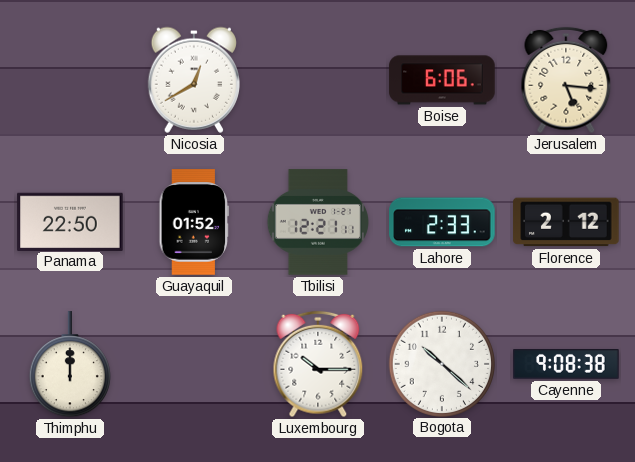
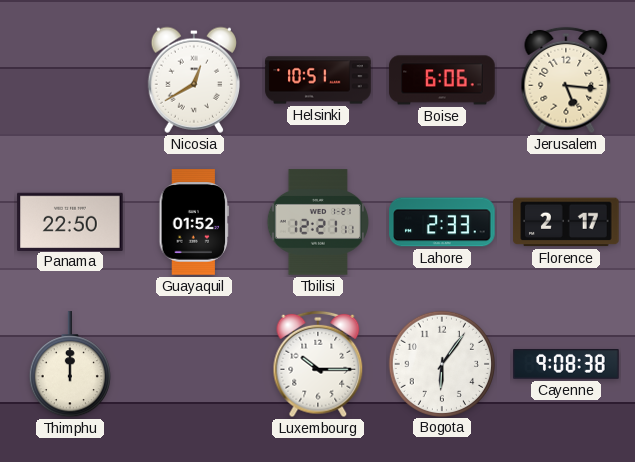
Helsinki: none -> 10:51
Florence: 2:12 -> 2:17
Bogota: 10:22 -> 6:06
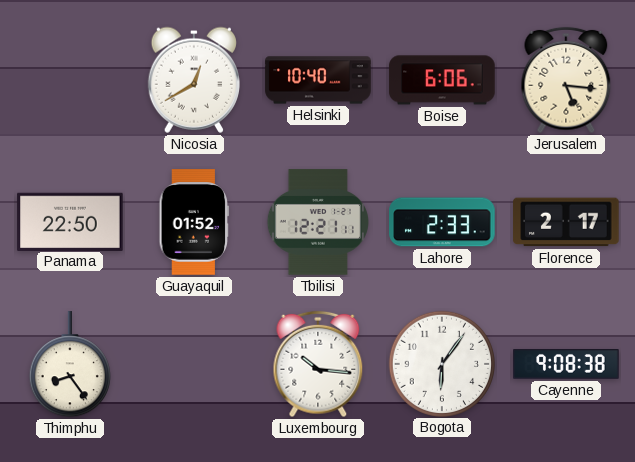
Helsinki: 10:51 -> 10:40
Thimphu: 12:00 -> 8:24
Luxembourg: 10:15 -> 10:16
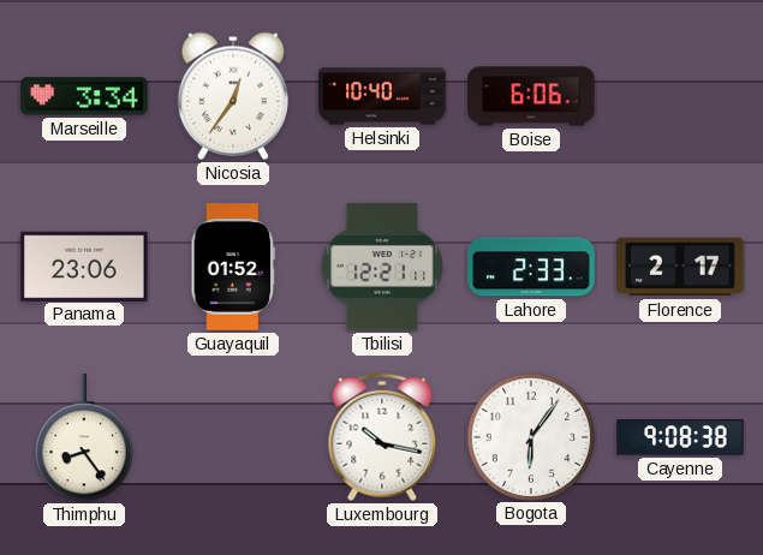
Marseille: none -> 3:34
Nicosia: 12:40 -> 12:36
Jerusalem: 5:16 -> none
Panama: 22:50 -> 23:06
Luxembourg: 10:16 -> 10:17
